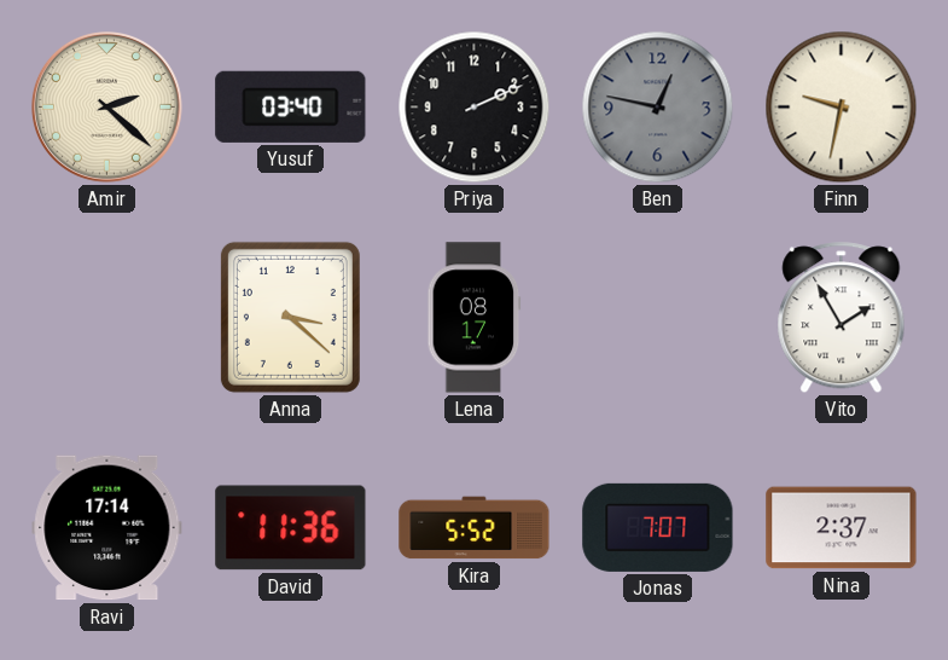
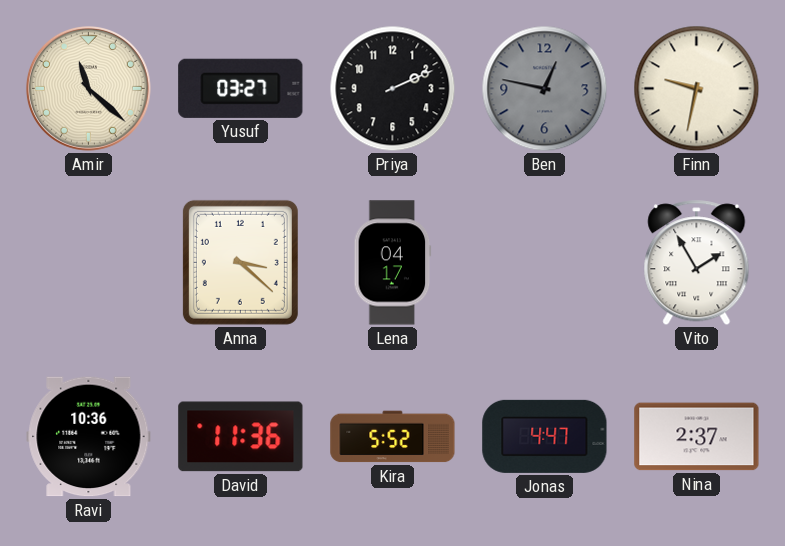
Amir: 2:22 -> 11:22
Yusuf: 03:40 -> 03:27
Lena: 08:17 -> 04:17
Ravi: 17:14 -> 10:36
Jonas: 7:07 -> 4:47
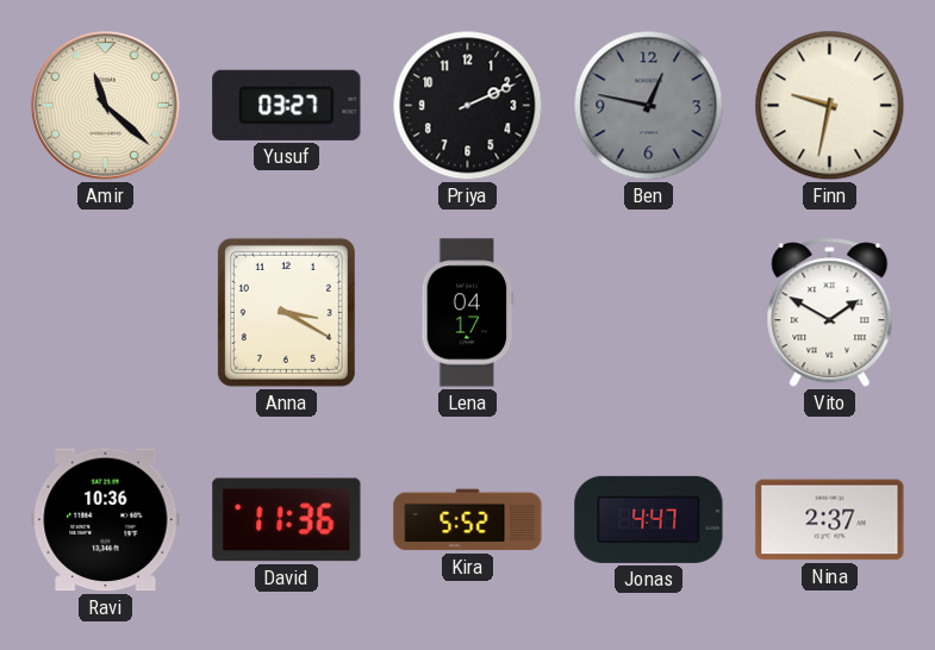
Anna: 3:22 -> 3:20
Vito: 1:55 -> 1:50
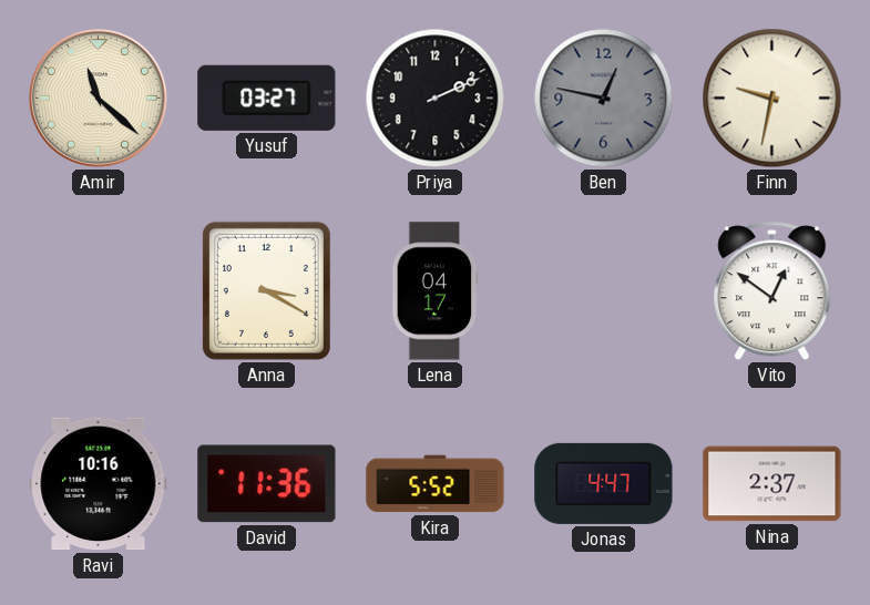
Vito: 1:50 -> 12:51
Ravi: 10:36 -> 10:16
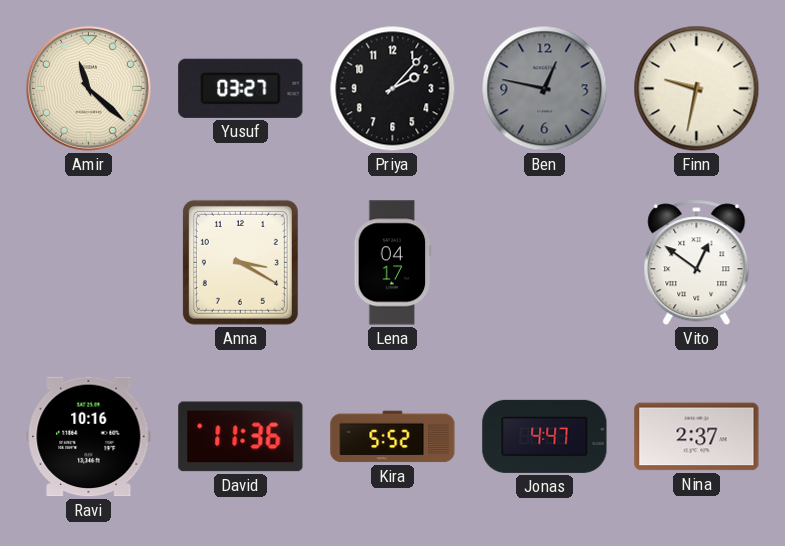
Priya: 2:11 -> 2:07
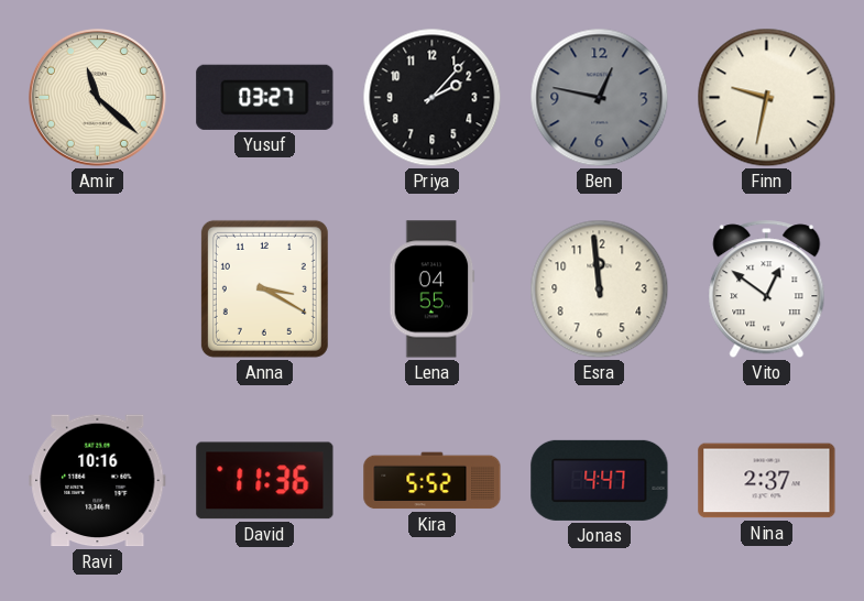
Lena: 04:17 -> 04:55
Esra: none -> 11:59
